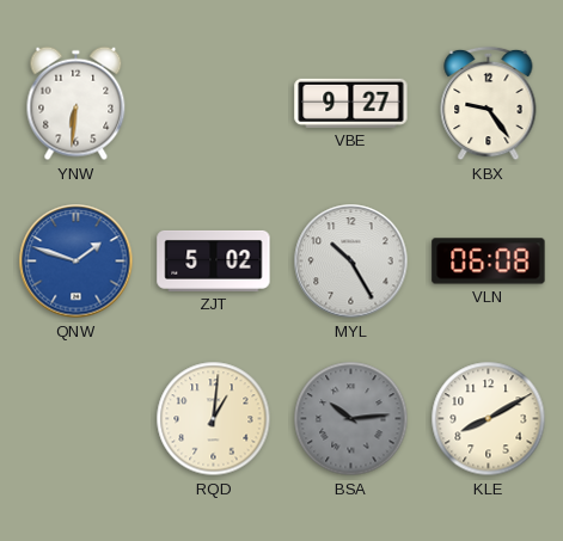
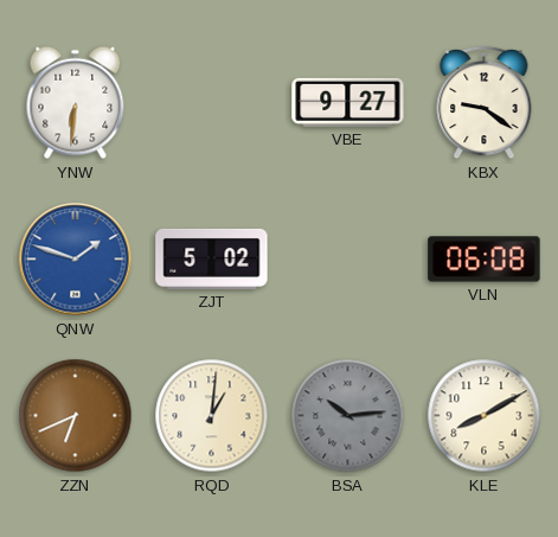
KBX: 9:24 -> 9:21
MYL: 10:25 -> none
ZZN: none -> 6:41
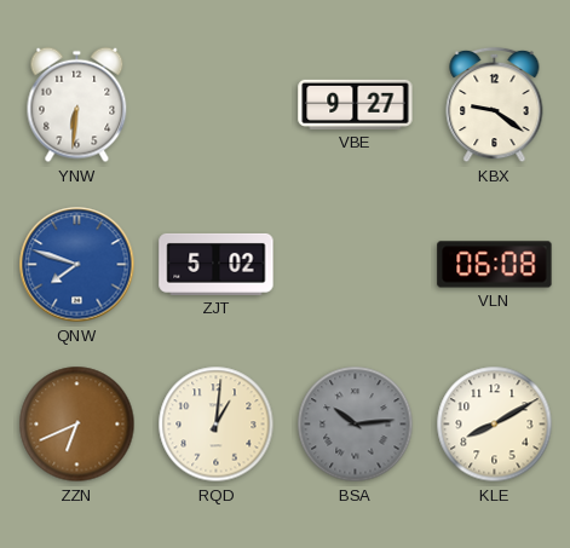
QNW: 1:48 -> 7:48
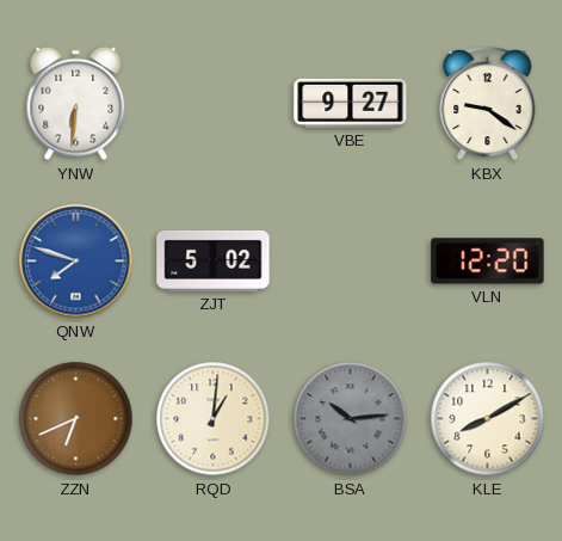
VLN: 06:08 -> 12:20
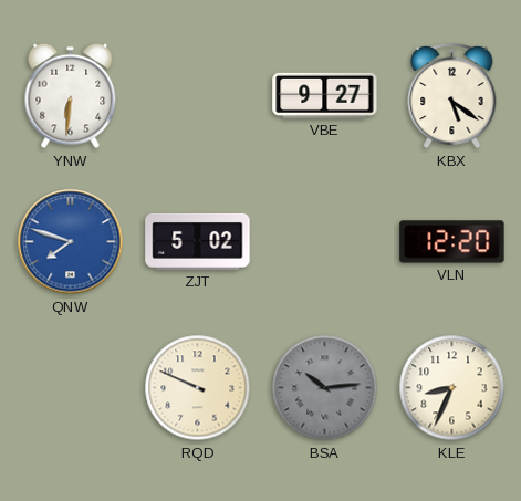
KBX: 9:21 -> 5:21
ZZN: 6:41 -> none
RQD: 1:01 -> 9:49
KLE: 8:10 -> 8:34
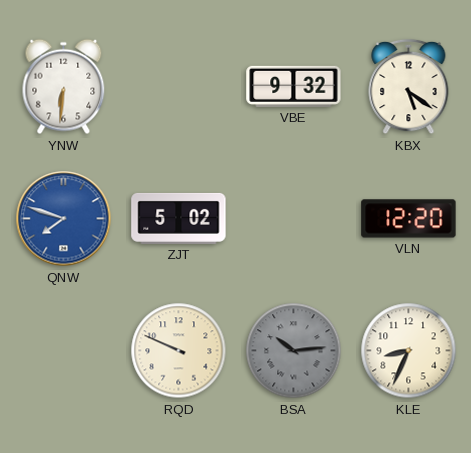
VBE: 9:27 -> 9:32
